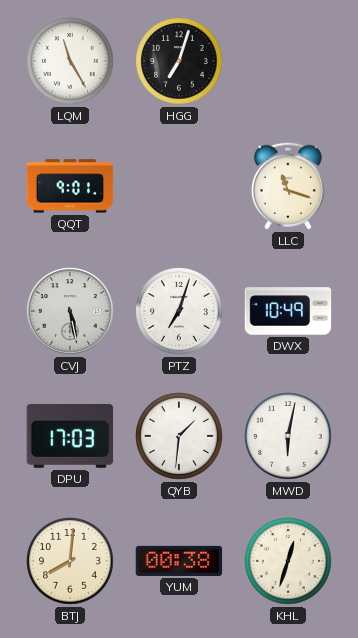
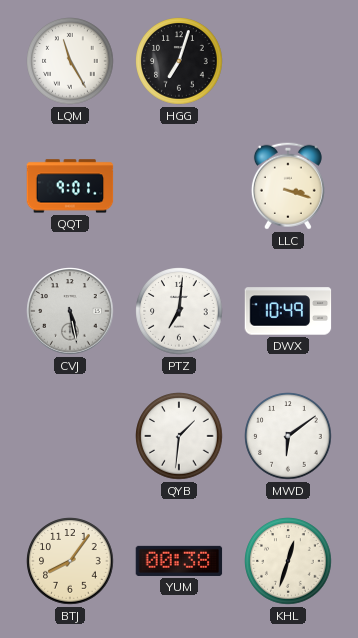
LLC: 11:18 -> 3:18
PTZ: 7:03 -> 7:01
DPU: 17:03 -> none
MWD: 6:02 -> 6:09
BTJ: 8:01 -> 8:06
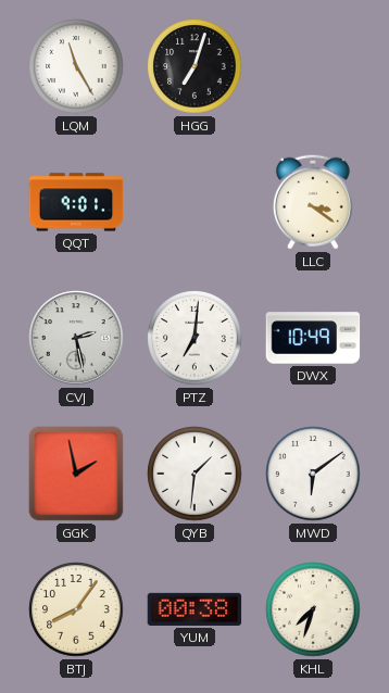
LLC: 3:18 -> 3:21
CVJ: 5:28 -> 2:28
GGK: none -> 1:58
KHL: 12:33 -> 7:33
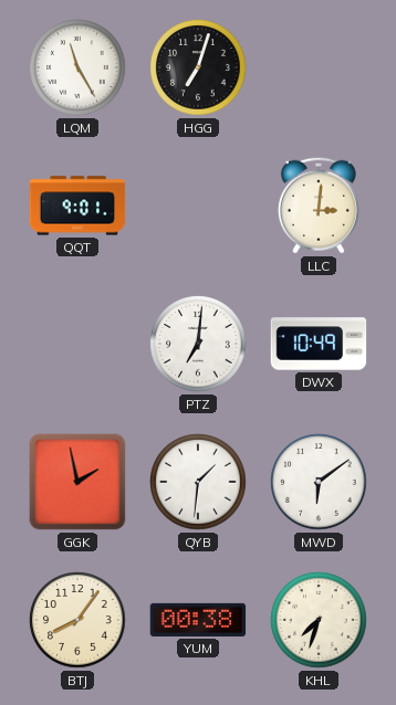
LLC: 3:21 -> 3:01
CVJ: 2:28 -> none
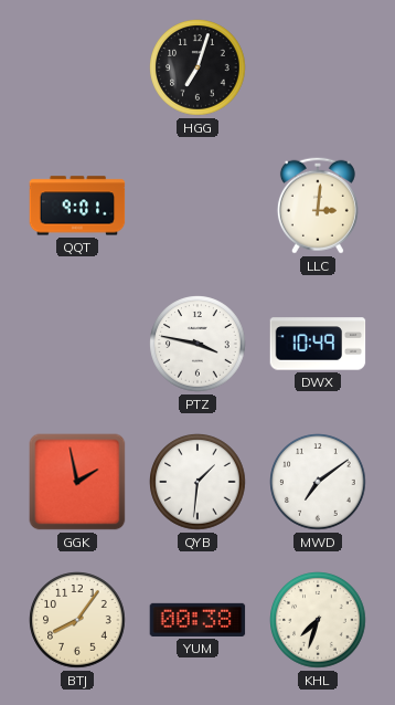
LQM: 11:25 -> none
PTZ: 7:01 -> 3:47
MWD: 6:09 -> 7:09
